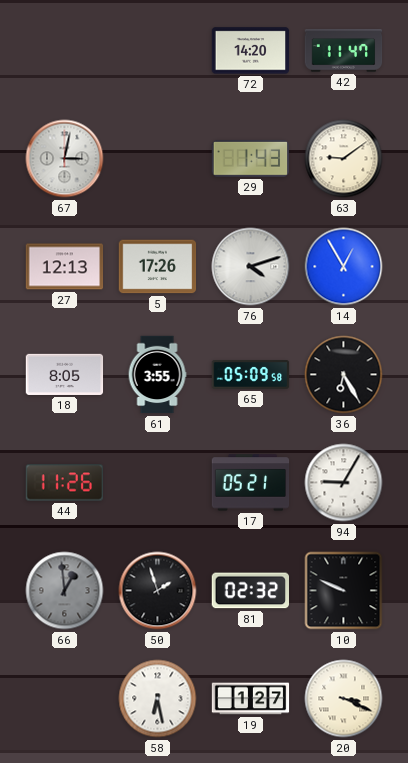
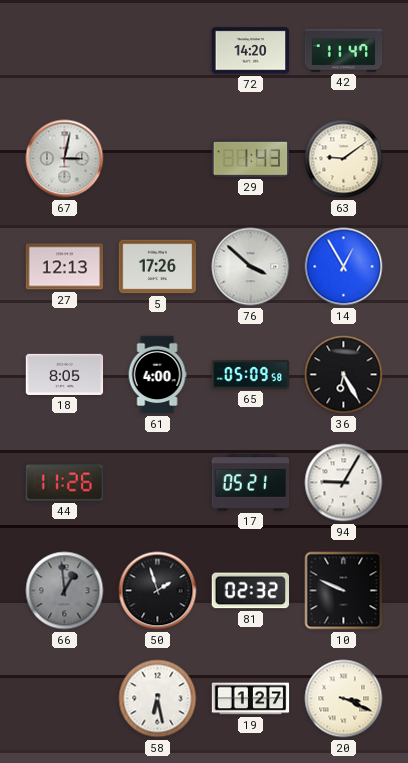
76: 4:12 -> 3:52
61: 3:55 -> 4:00
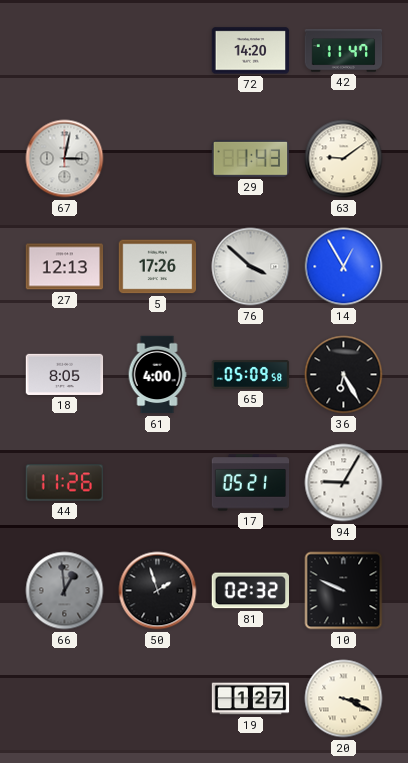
58: 6:28 -> none
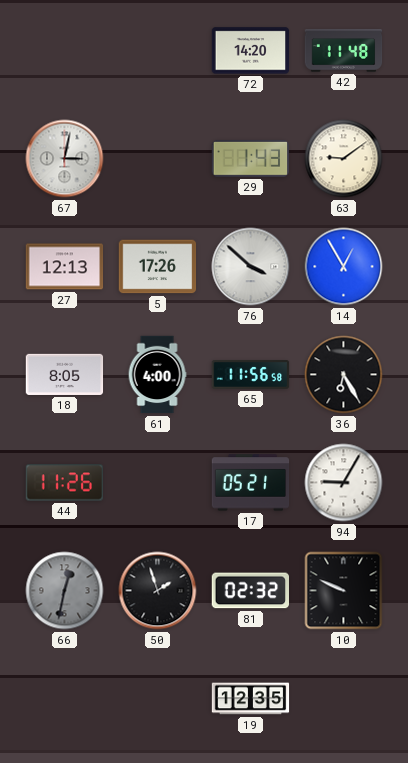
42: 11:47 -> 11:48
65: 05:09 -> 11:56
66: 12:59 -> 12:32
19: 1:27 -> 12:35
20: 3:19 -> none
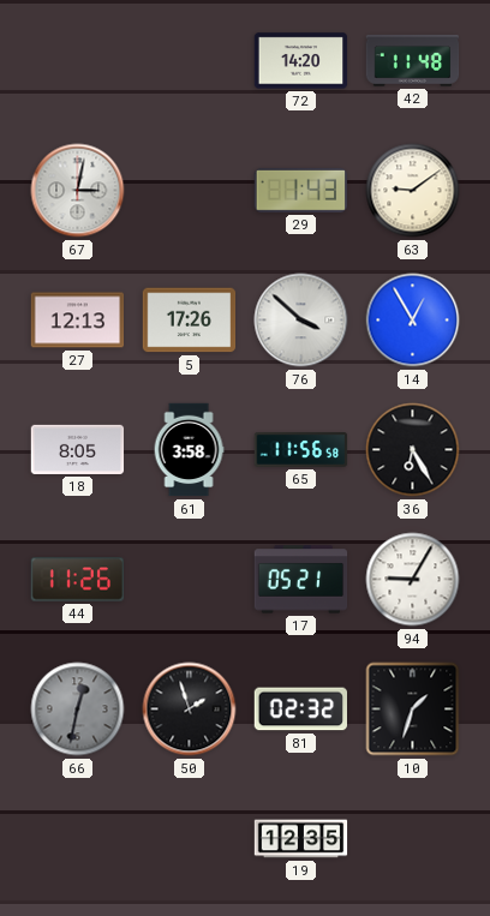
61: 4:00 -> 3:58
10: 9:49 -> 1:33
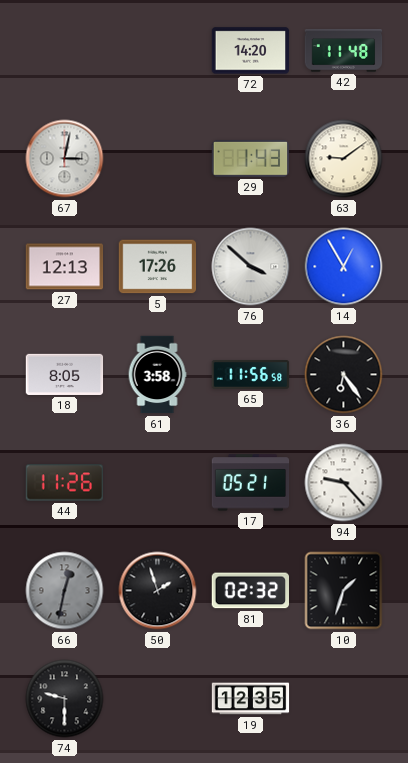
36: 6:25 -> 6:24
94: 9:05 -> 9:23
74: none -> 9:30
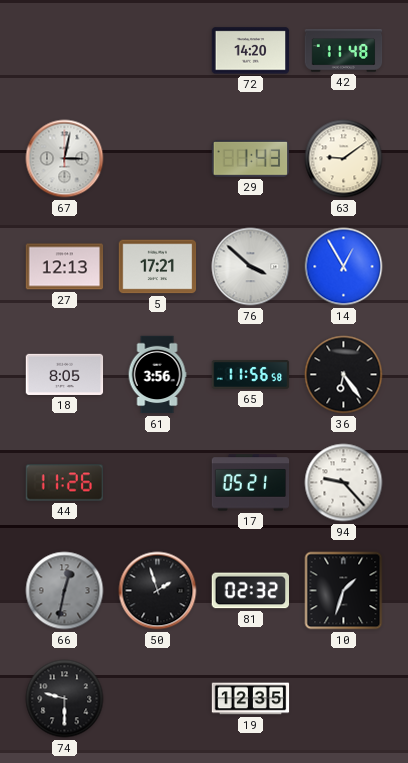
5: 17:26 -> 17:21
61: 3:58 -> 3:56
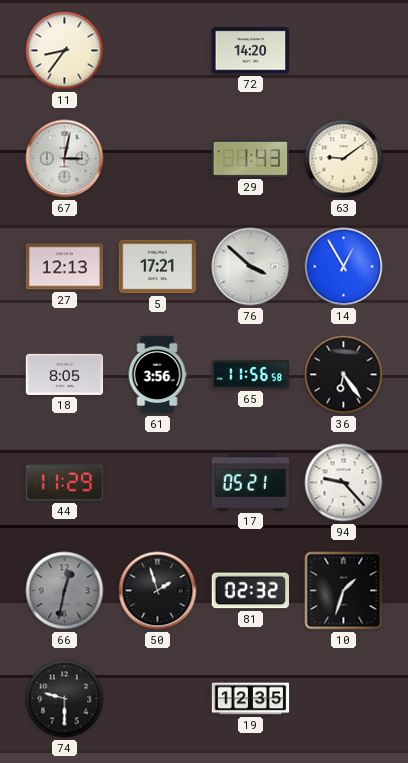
11: none -> 8:36
42: 11:48 -> none
44: 11:26 -> 11:29
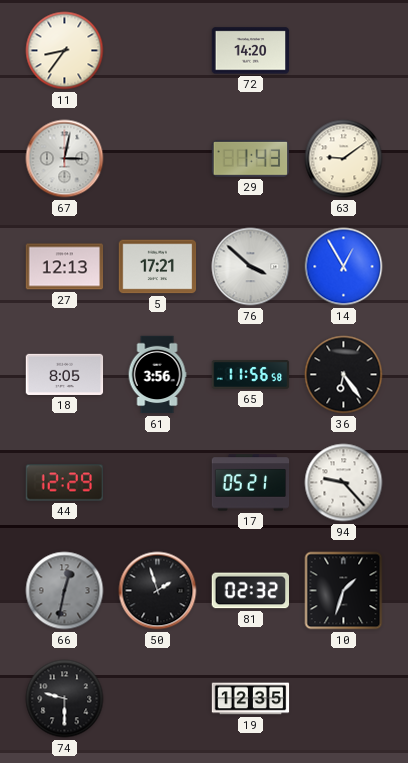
44: 11:29 -> 12:29
